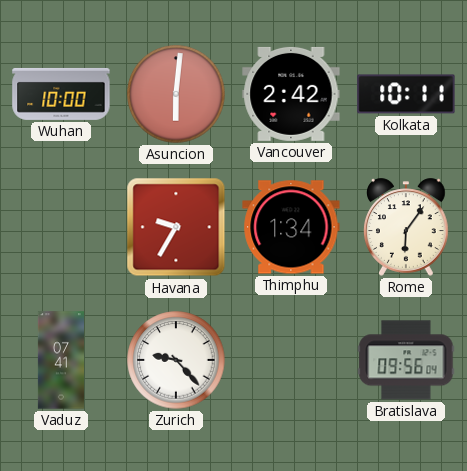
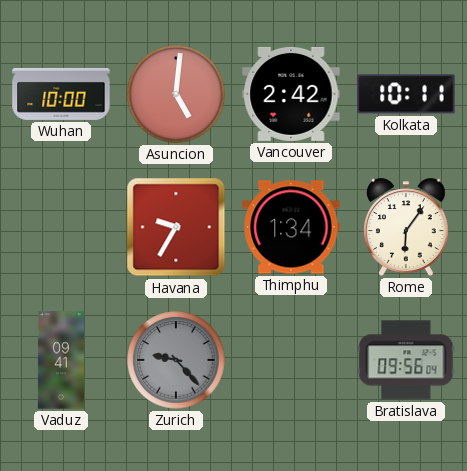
Asuncion: 6:01 -> 5:01
Vaduz: 07:41 -> 09:41
Zurich dial: white -> grey
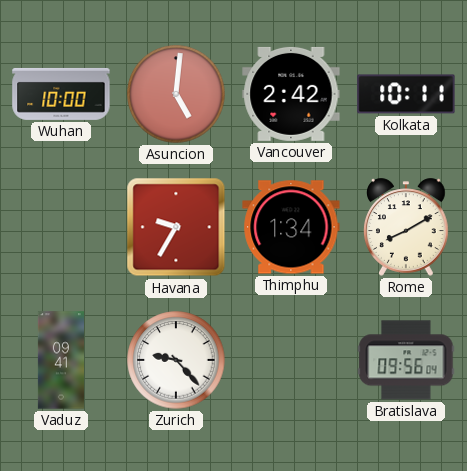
Rome: 6:06 -> 8:10
Zurich dial: grey -> white
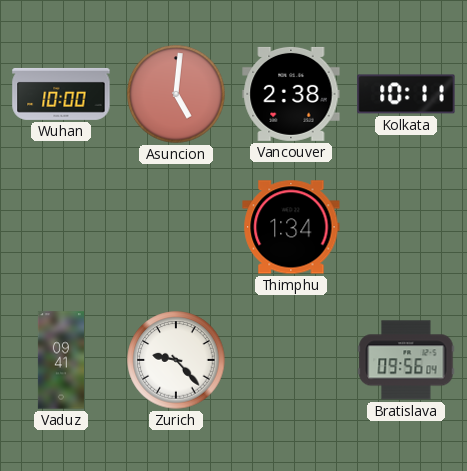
Vancouver: 2:42 -> 2:38
Havana: 9:35 -> none
Rome: 8:10 -> none
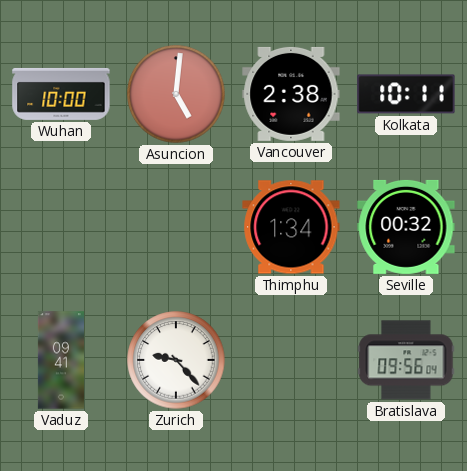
Seville: none -> 00:32
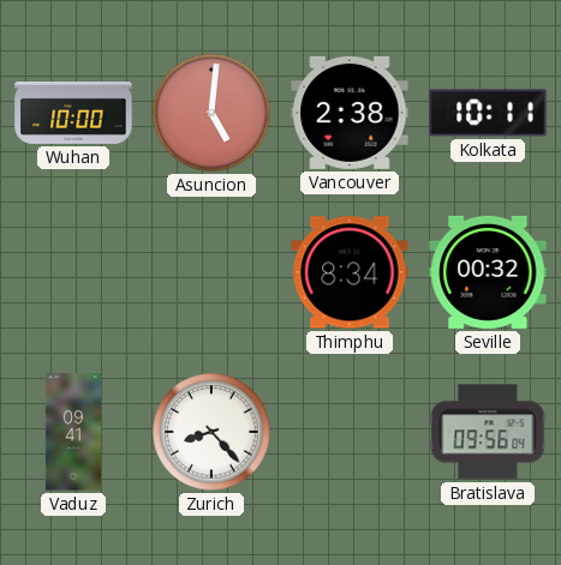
Thimphu: 1:34 -> 8:34
Zurich: 9:23 -> 8:23
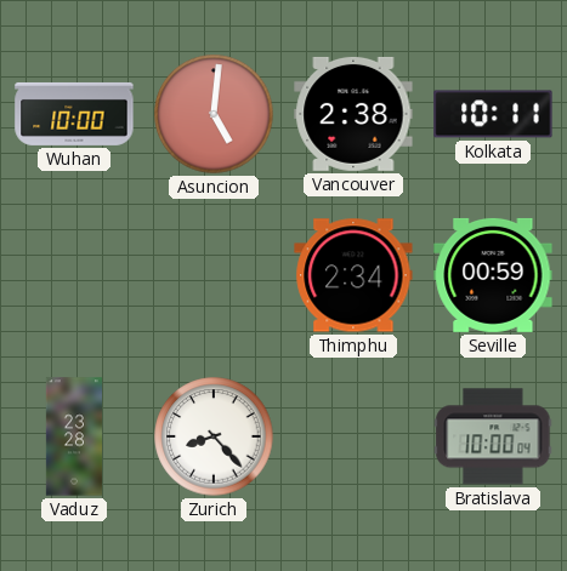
Thimphu: 8:34 -> 2:34
Seville: 00:32 -> 00:59
Vaduz: 09:41 -> 23:28
Bratislava: 09:56 -> 10:00
